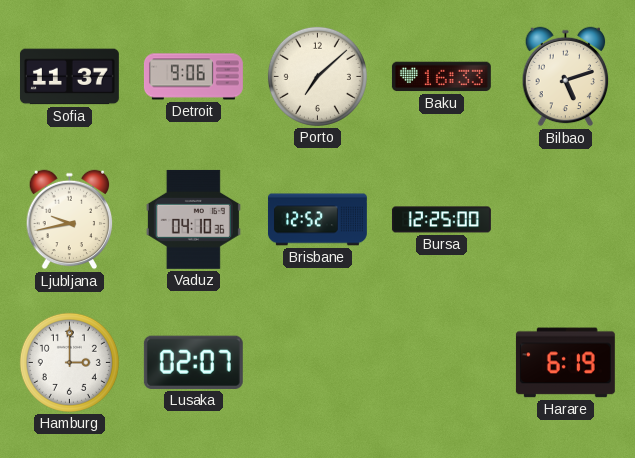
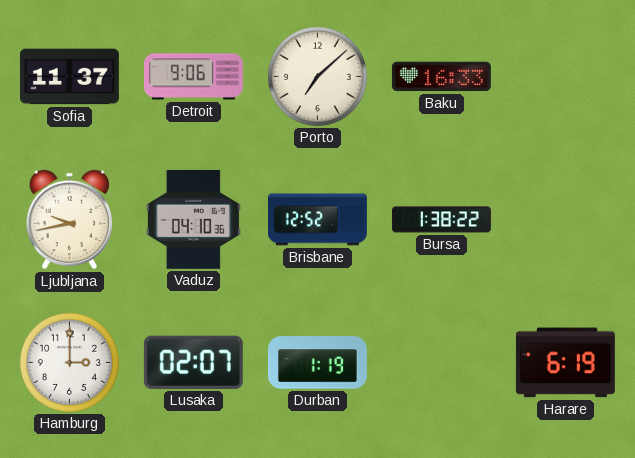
Bilbao: 5:12 -> none
Bursa: 12:25 -> 1:38
Durban: none -> 1:19
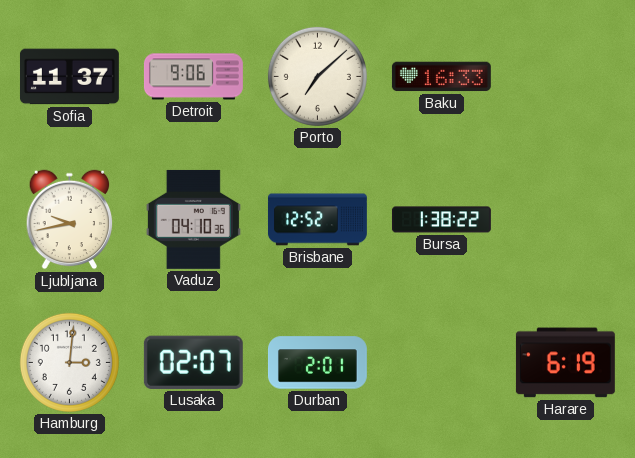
Hamburg: 3:00 -> 3:01
Durban: 1:19 -> 2:01
